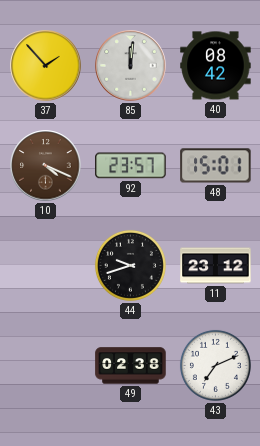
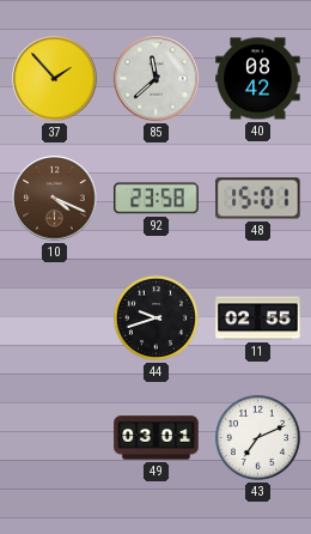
85: 12:01 -> 11:38
92: 23:57 -> 23:58
11: 23:12 -> 02:55
49: 02:38 -> 03:01
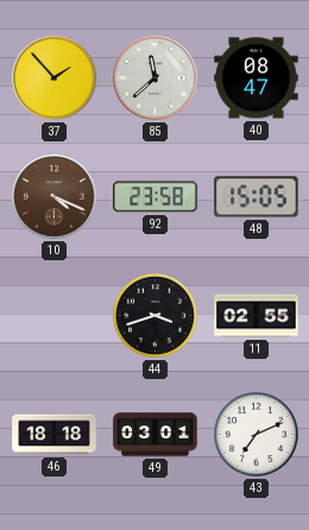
40: 08:42 -> 08:47
48: 15:01 -> 15:05
44: 9:42 -> 3:42
46: none -> 18:18
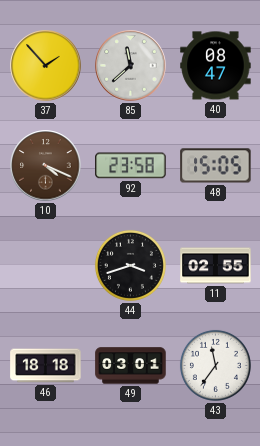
43: 7:11 -> 11:36
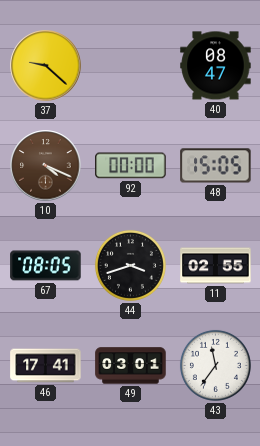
37: 1:53 -> 9:22
85: 11:38 -> none
92: 23:58 -> 00:00
67: none -> 08:05
46: 18:18 -> 17:41
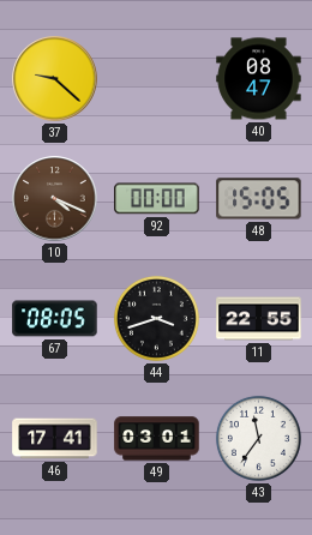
11: 02:55 -> 22:55
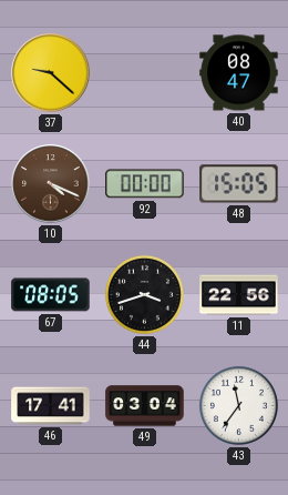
11: 22:55 -> 22:56
49: 03:01 -> 03:04
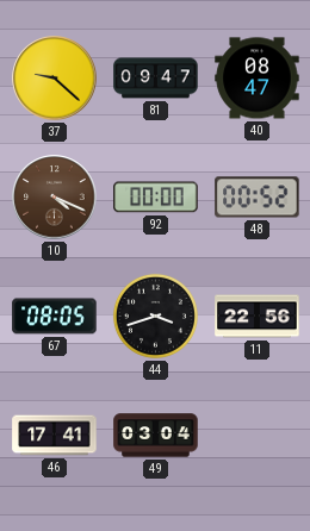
81: none -> 09:47
48: 15:05 -> 00:52
43: 11:36 -> none
